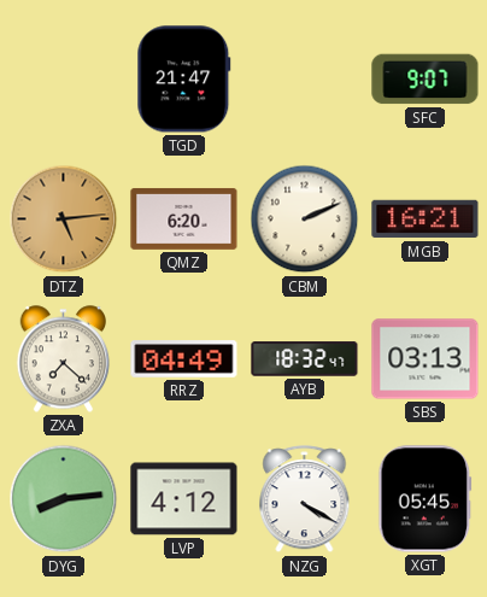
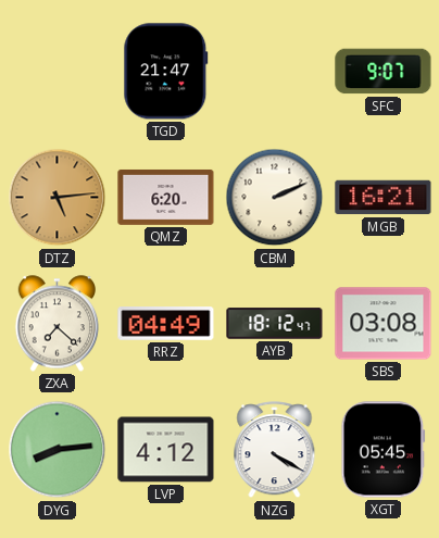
AYB: 18:32 -> 18:12
SBS: 03:13 -> 03:08
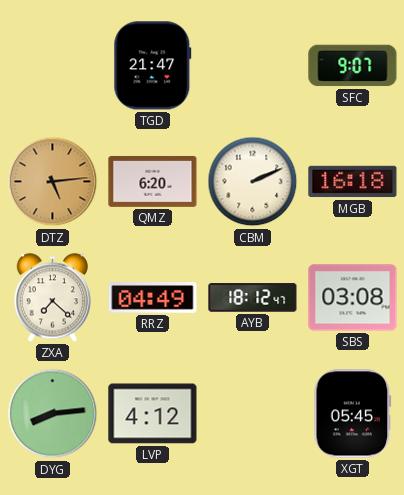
MGB: 16:21 -> 16:18
NZG: 4:20 -> none
